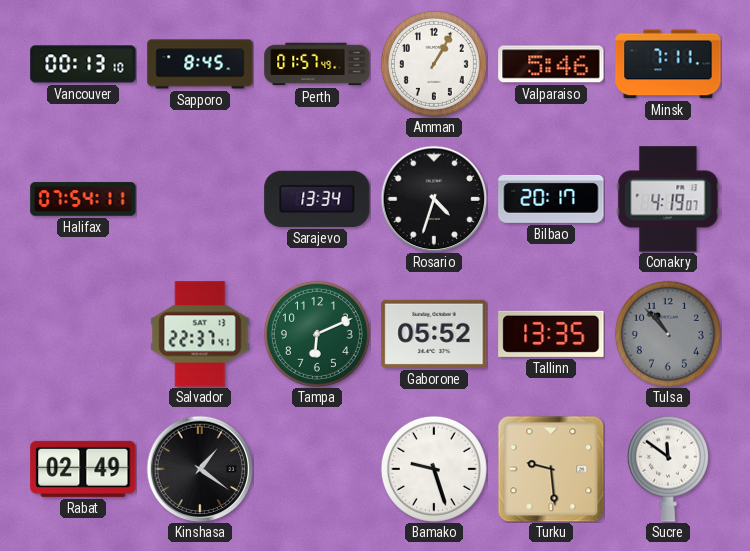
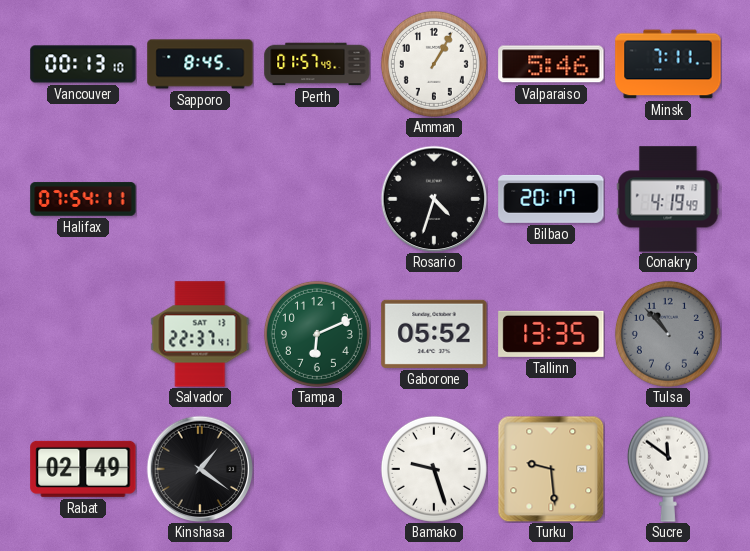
Sarajevo: 13:34 -> none
Conakry: 4:19:07 -> 4:19:49
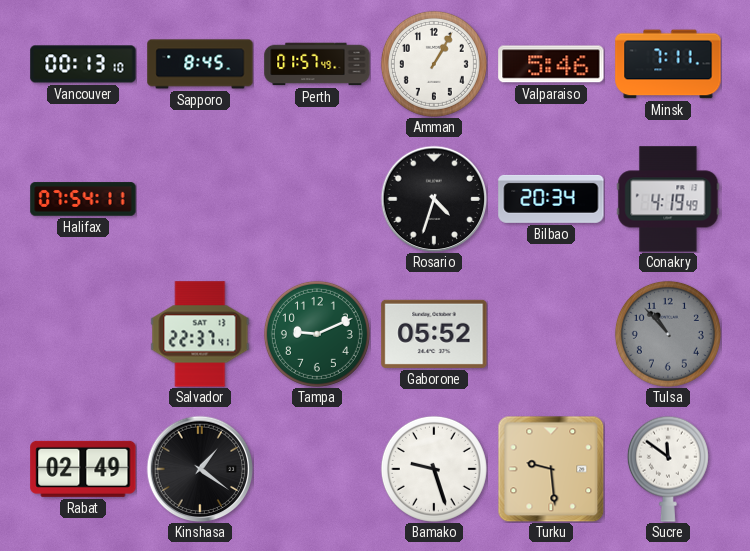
Bilbao: 20:17 -> 20:34
Tampa: 6:11 -> 9:11
Tallinn: 13:35 -> none
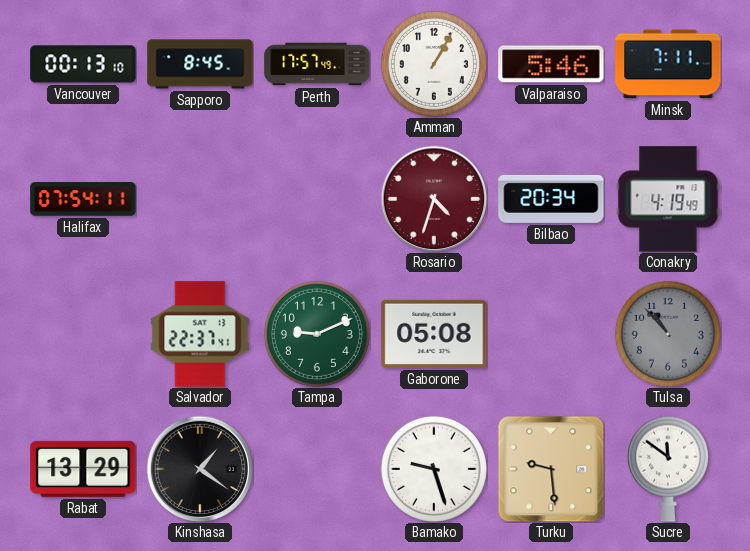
Perth: 01:57 -> 17:57
Rosario dial: black -> burgundy
Gaborone: 05:52 -> 05:08
Rabat: 02:49 -> 13:29
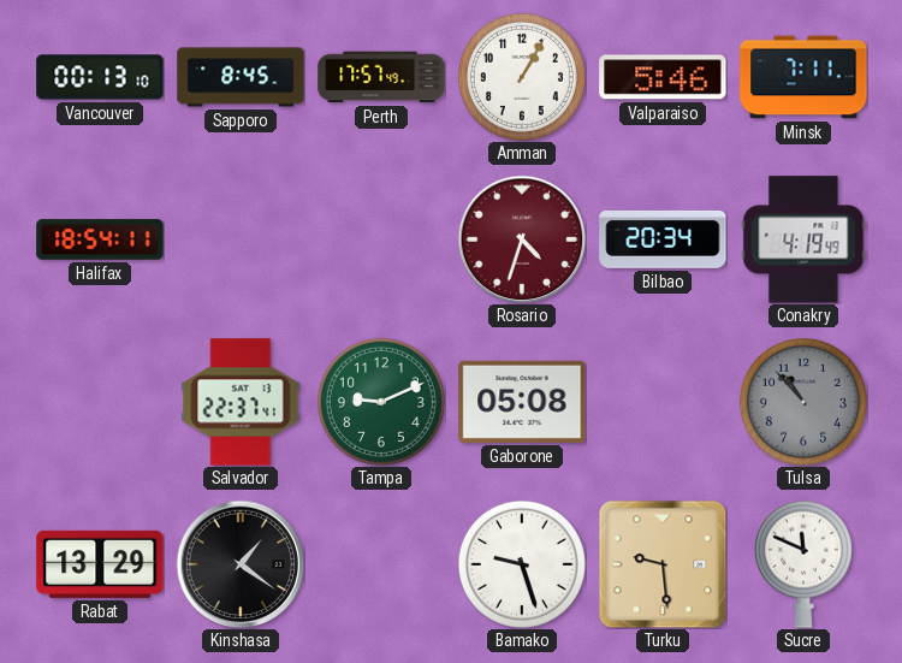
Halifax: 07:54 -> 18:54
Sucre: 11:51 -> 11:49
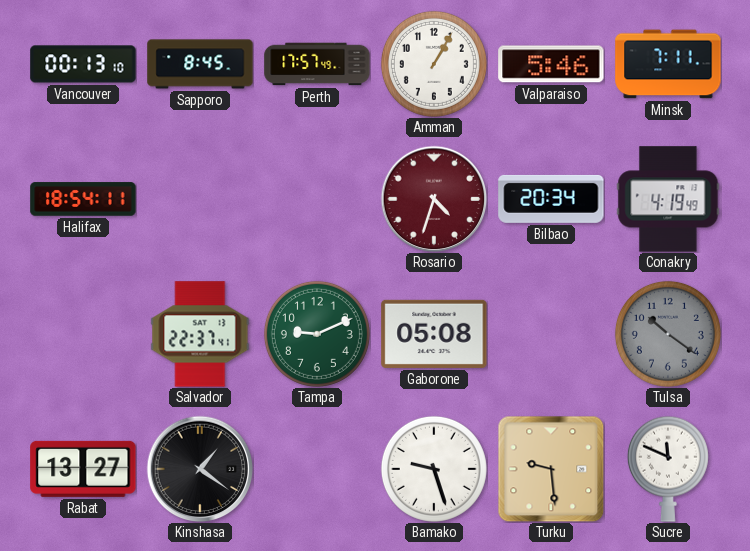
Tulsa: 10:53 -> 10:21
Rabat: 13:29 -> 13:27
